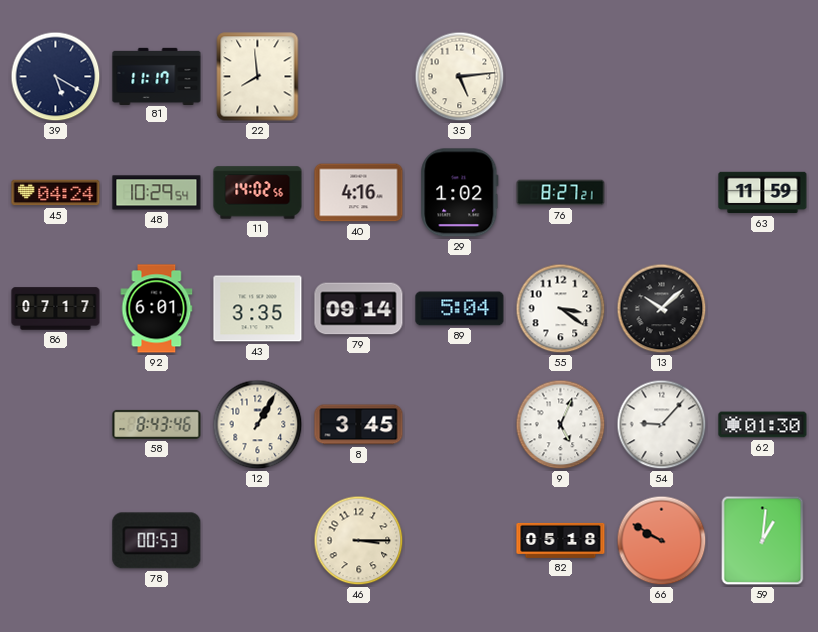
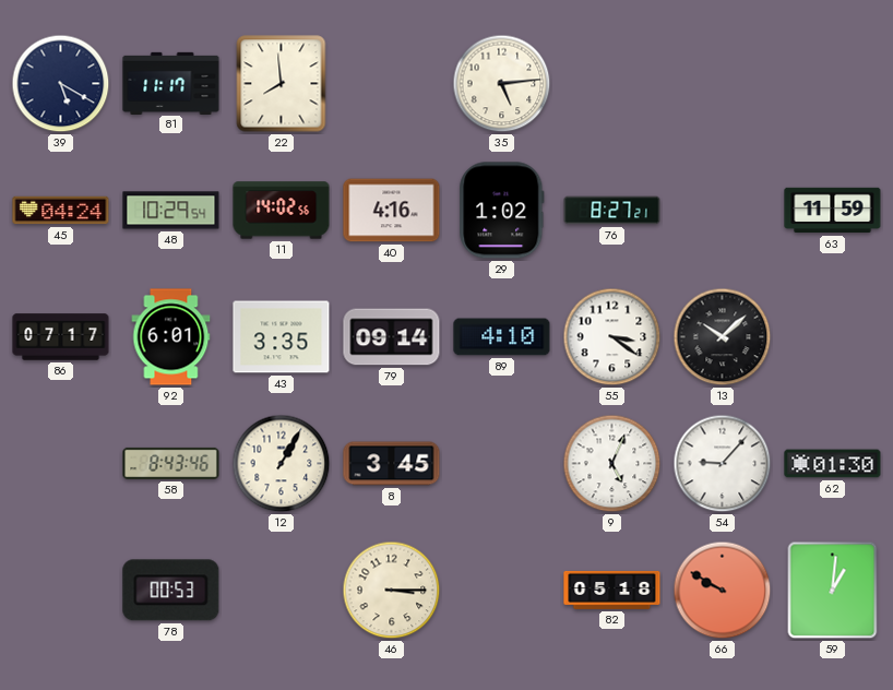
89: 5:04 -> 4:10
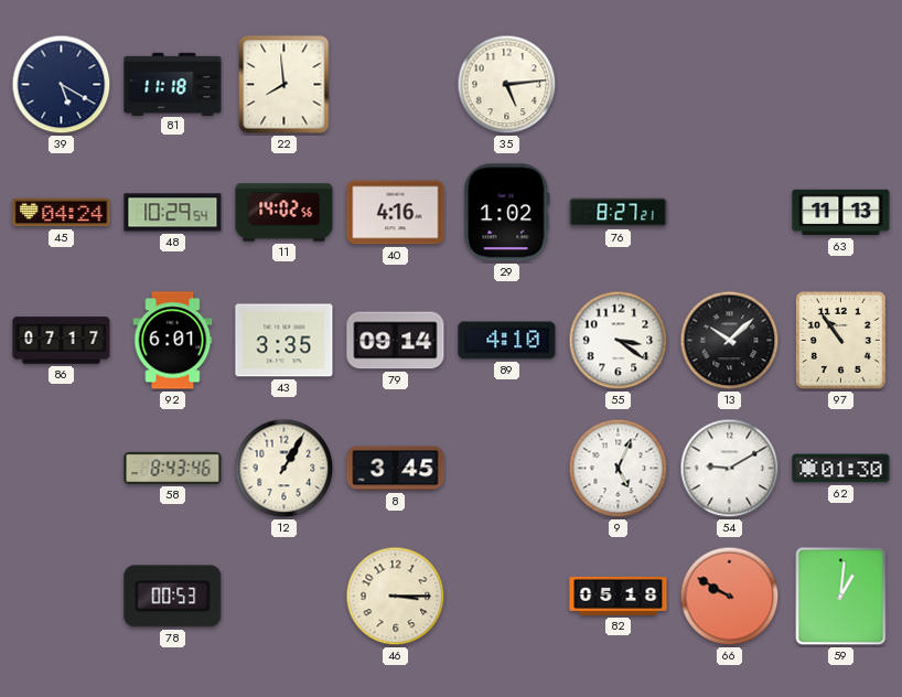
81: 11:17 -> 11:18
63: 11:59 -> 11:13
97: none -> 10:54
54: 9:07 -> 9:10
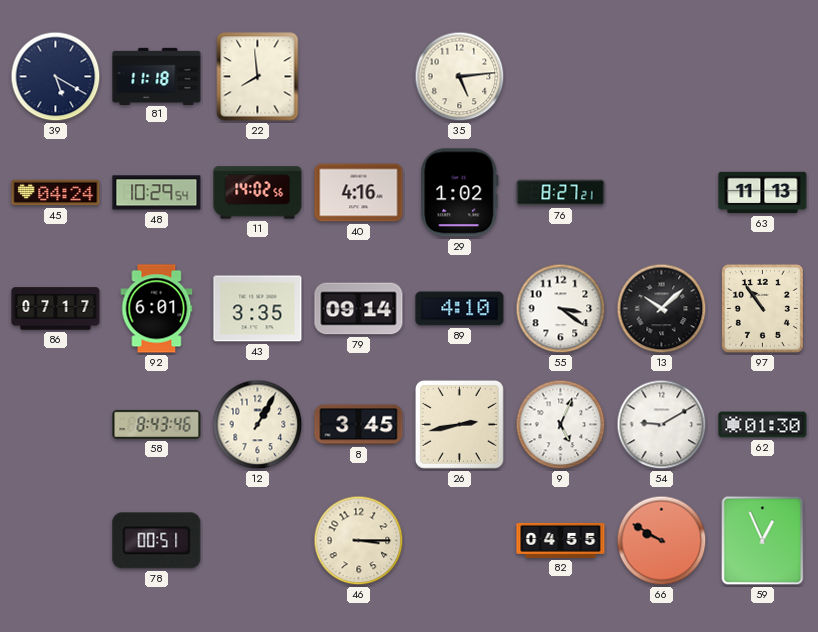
26: none -> 2:43
78: 00:53 -> 00:51
82: 05:18 -> 04:55
59: 1:01 -> 12:56
